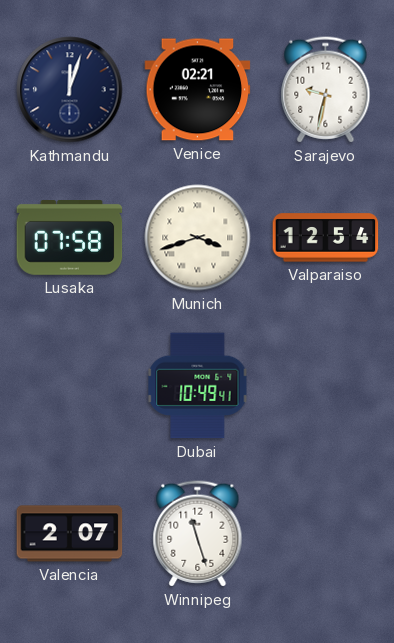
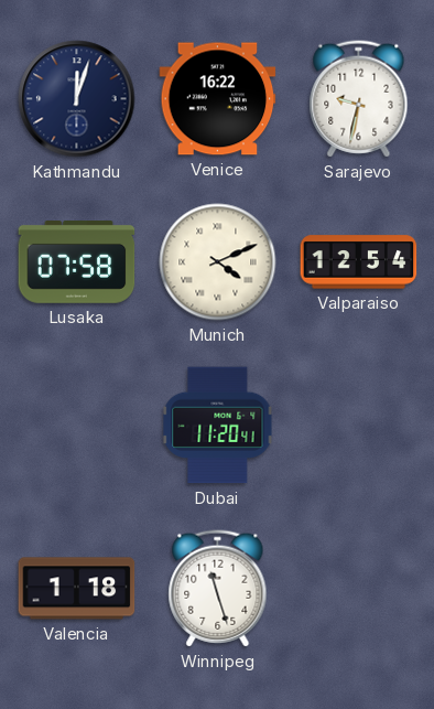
Venice: 02:21 -> 16:22
Munich: 3:42 -> 4:11
Dubai: 10:49 -> 11:20
Valencia: 2:07 -> 1:18
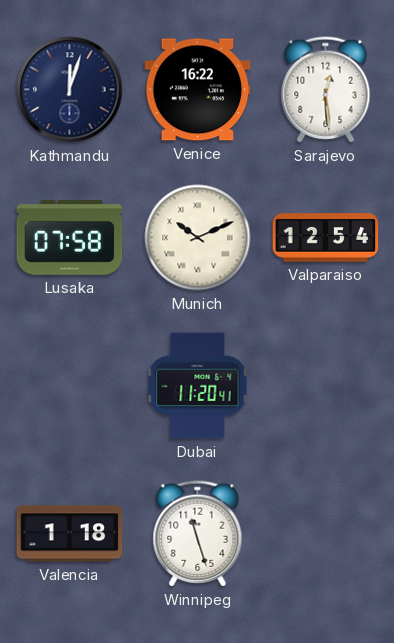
Sarajevo: 9:32 -> 12:29
Munich: 4:11 -> 10:11
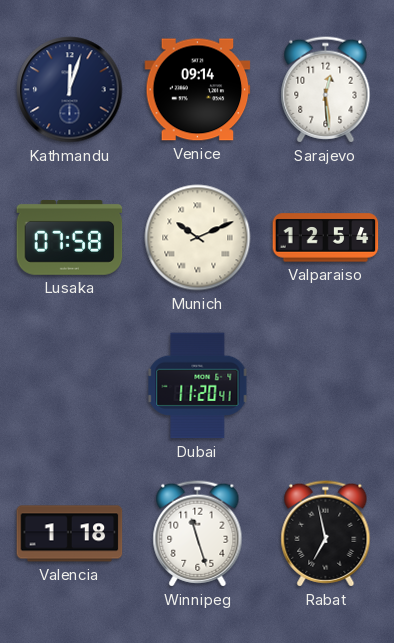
Venice: 16:22 -> 09:14
Rabat: none -> 6:58
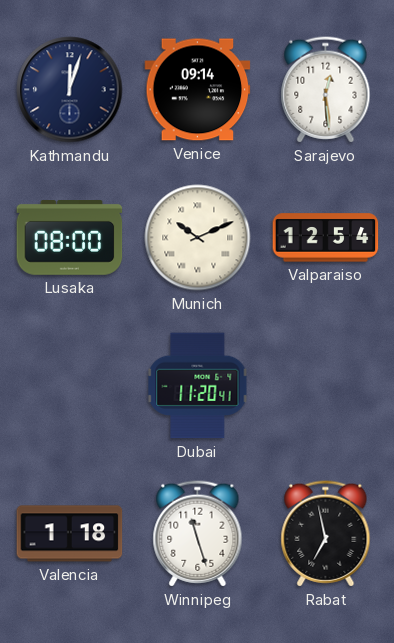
Lusaka: 07:58 -> 08:00
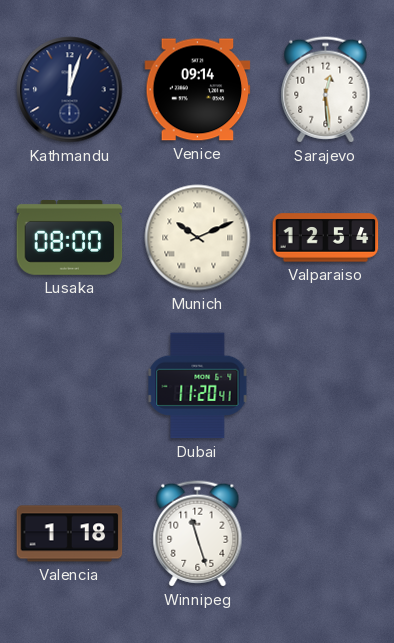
Rabat: 6:58 -> none
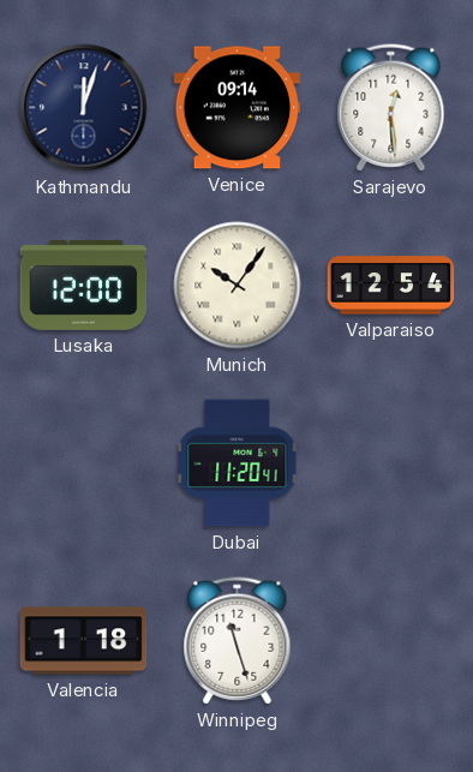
Lusaka: 08:00 -> 12:00
Munich: 10:11 -> 10:06
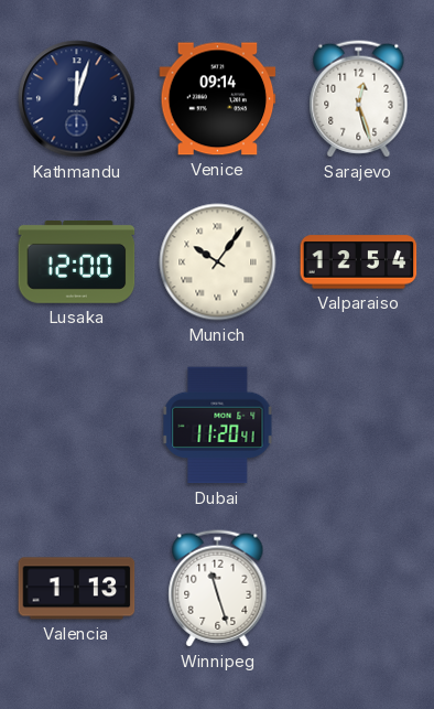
Sarajevo: 12:29 -> 12:27
Valencia: 1:18 -> 1:13
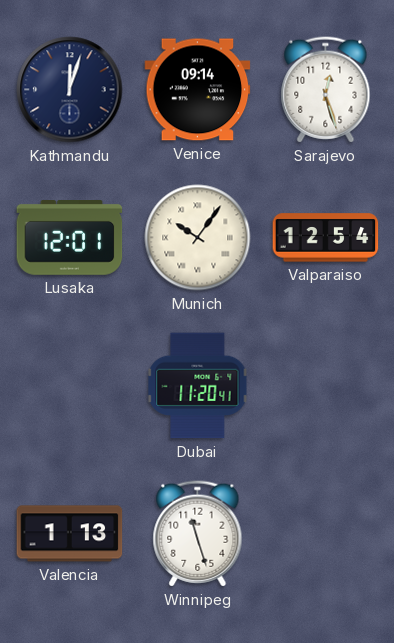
Lusaka: 12:00 -> 12:01
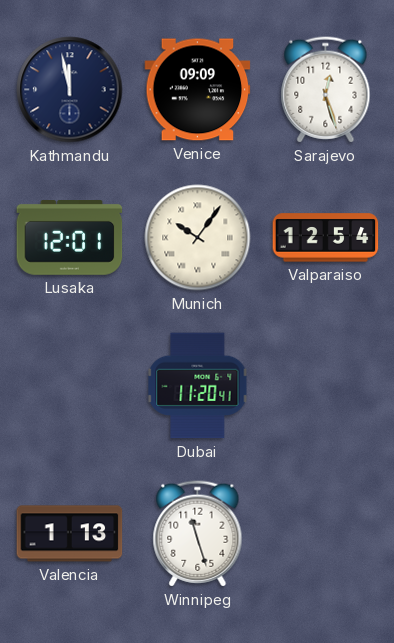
Kathmandu: 12:03 -> 11:58
Venice: 09:14 -> 09:09
